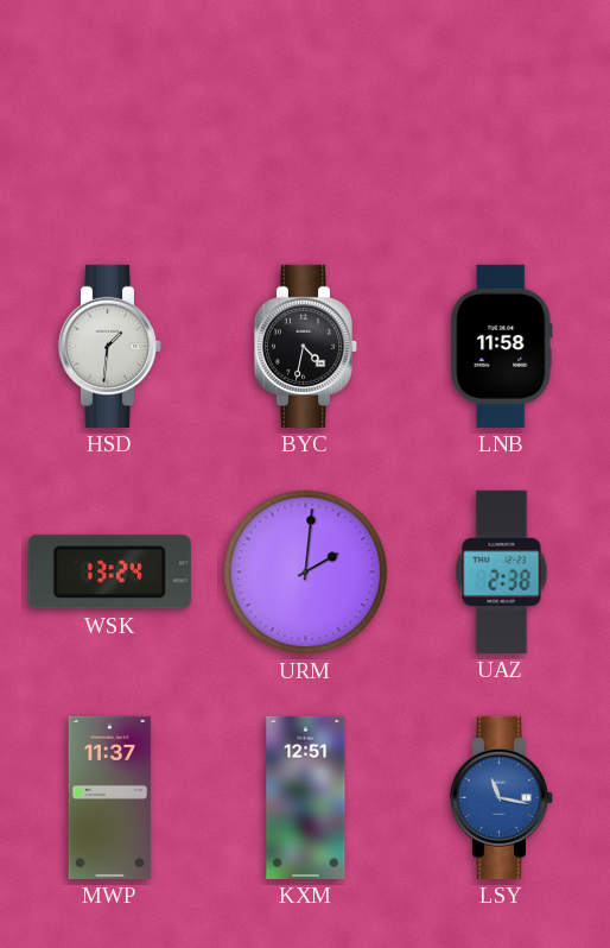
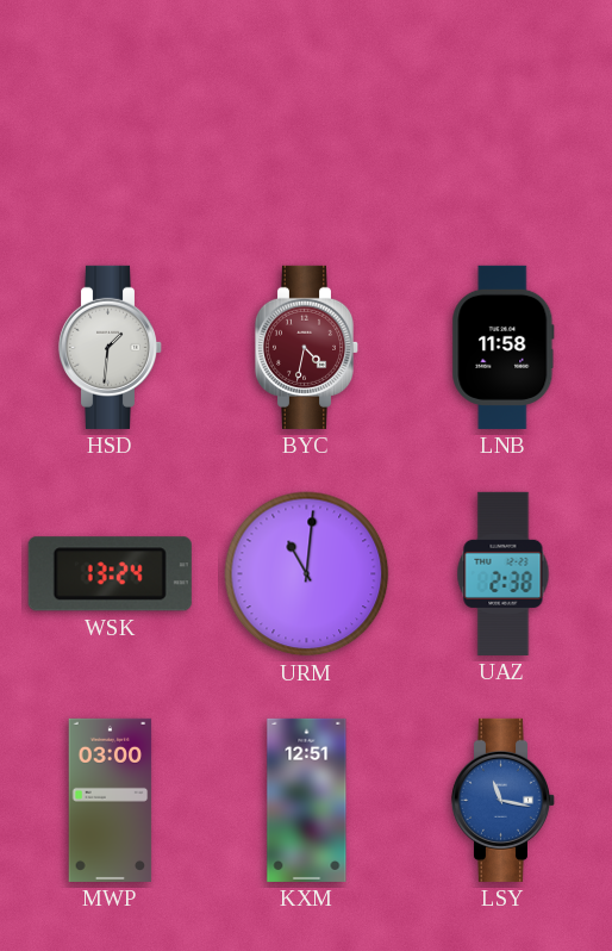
BYC dial: black -> burgundy
URM: 2:01 -> 11:01
MWP: 11:37 -> 03:00
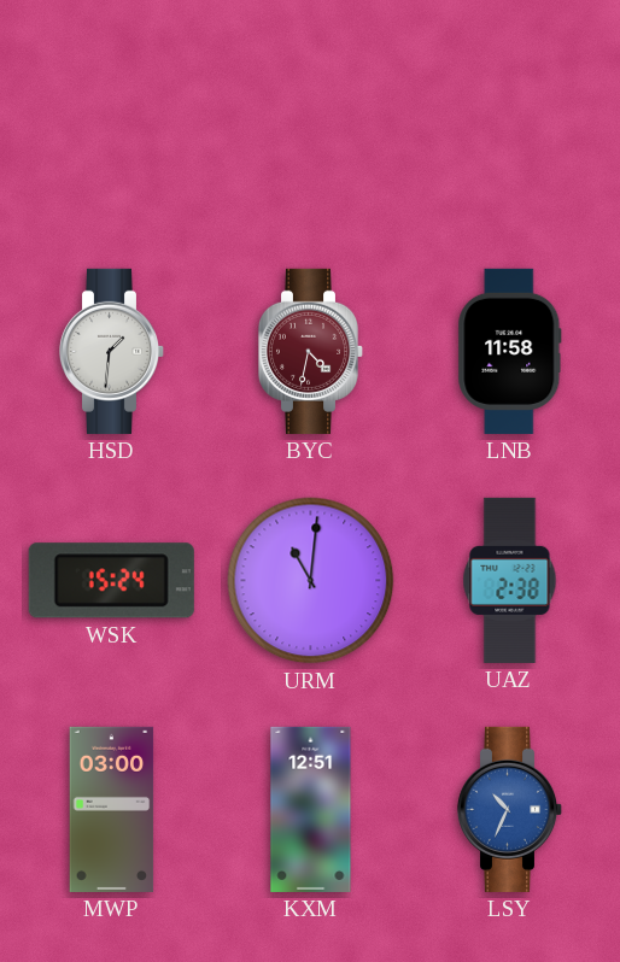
WSK: 13:24 -> 15:24
LSY: 11:17 -> 10:34
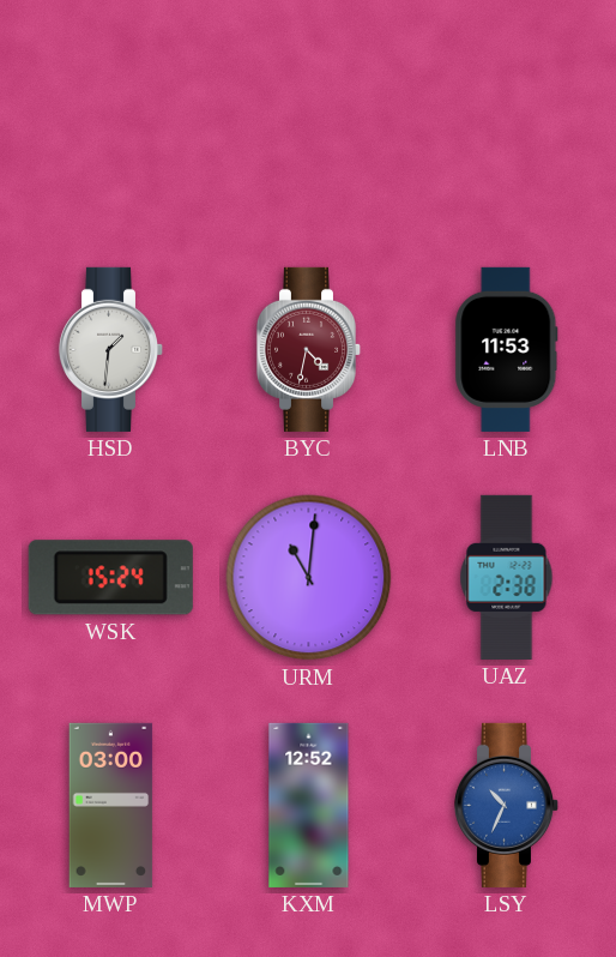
LNB: 11:58 -> 11:53
KXM: 12:51 -> 12:52
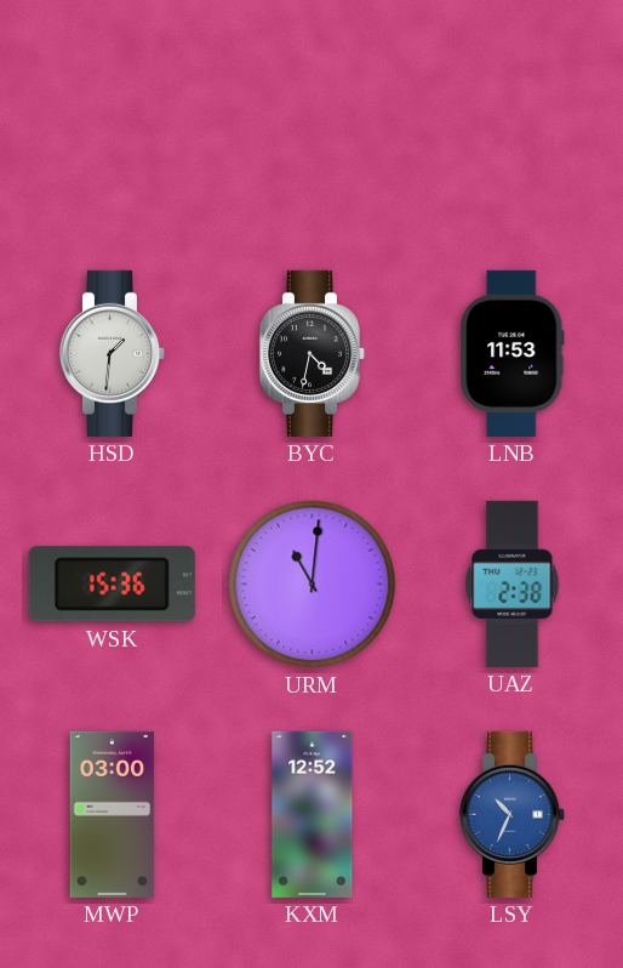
BYC dial: burgundy -> black
WSK: 15:24 -> 15:36
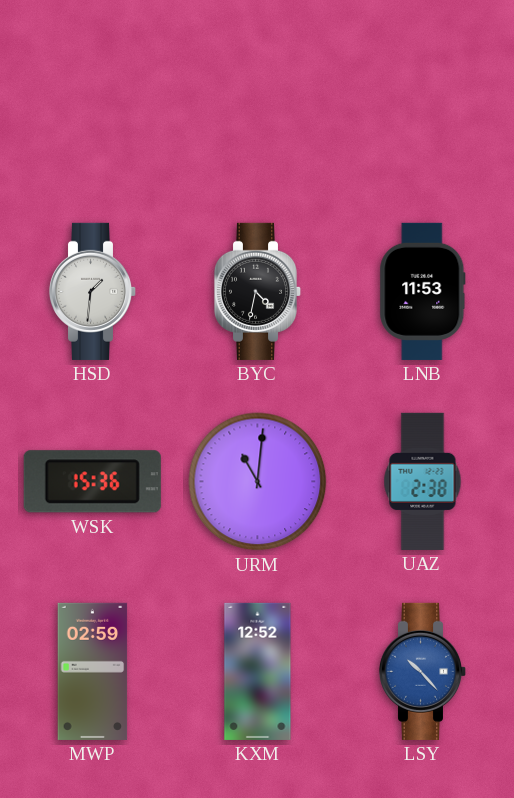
MWP: 03:00 -> 02:59
LSY: 10:34 -> 10:23
